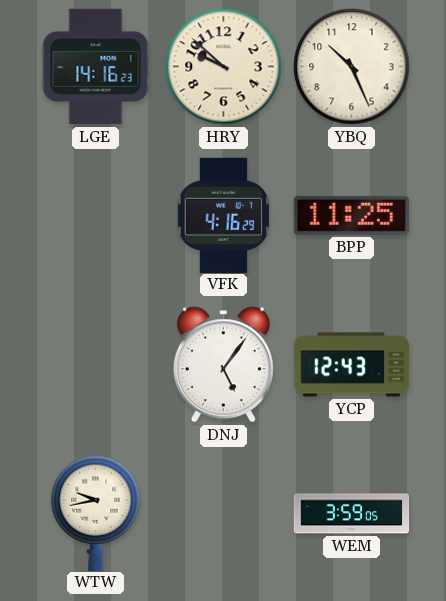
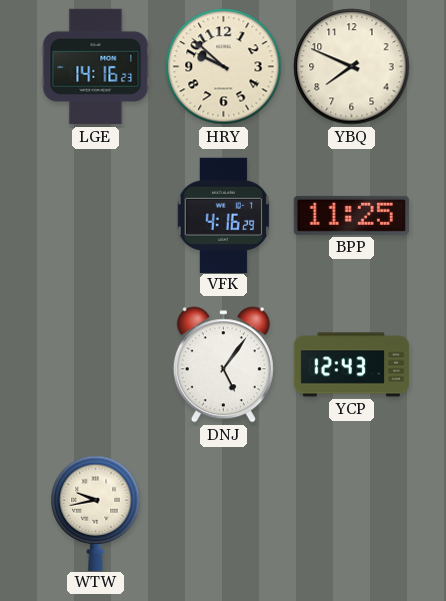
YBQ: 10:26 -> 7:49
WEM: 3:59 -> none
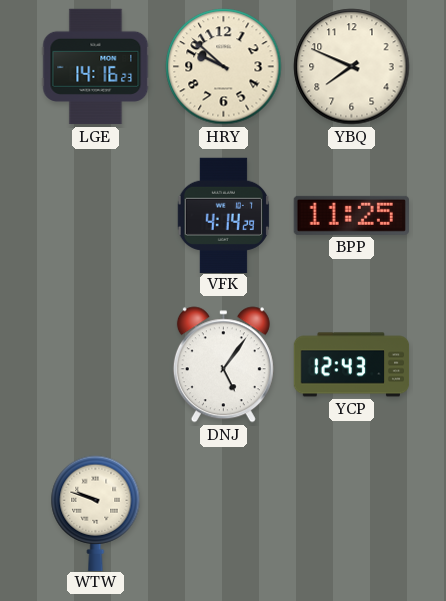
VFK: 4:16 -> 4:14
WTW: 9:43 -> 9:48
